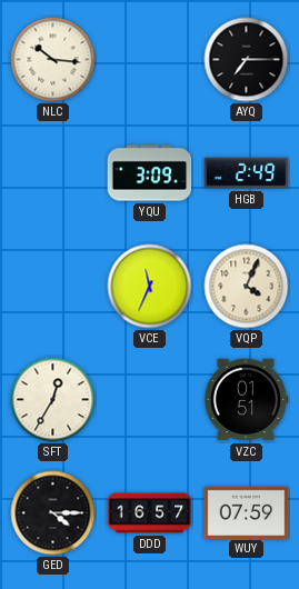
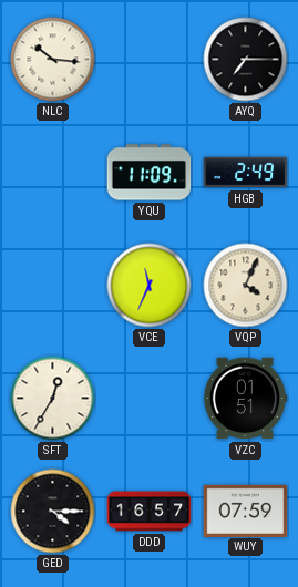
YQU: 3:09 -> 11:09
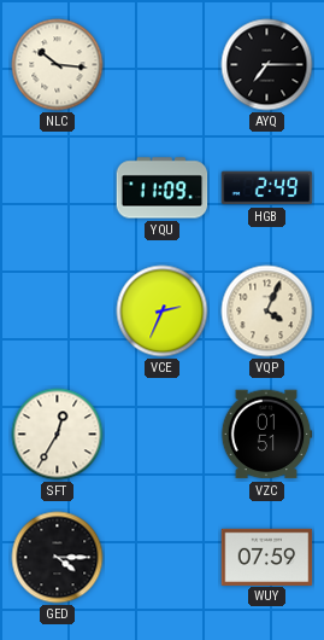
VCE: 11:34 -> 2:34
DDD: 16:57 -> none
